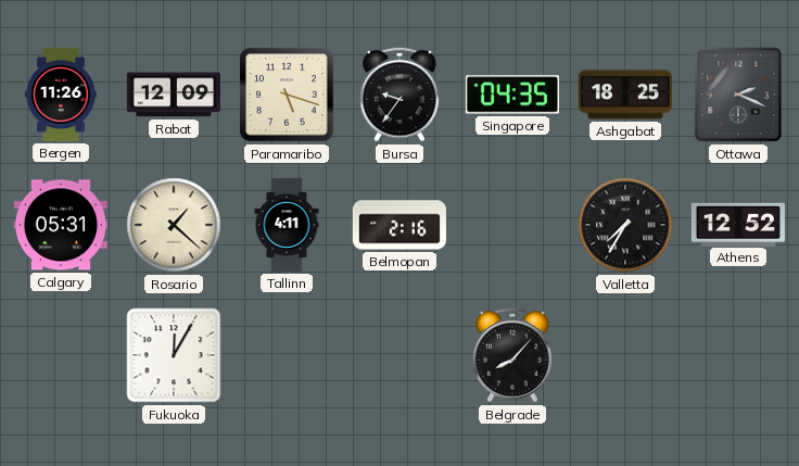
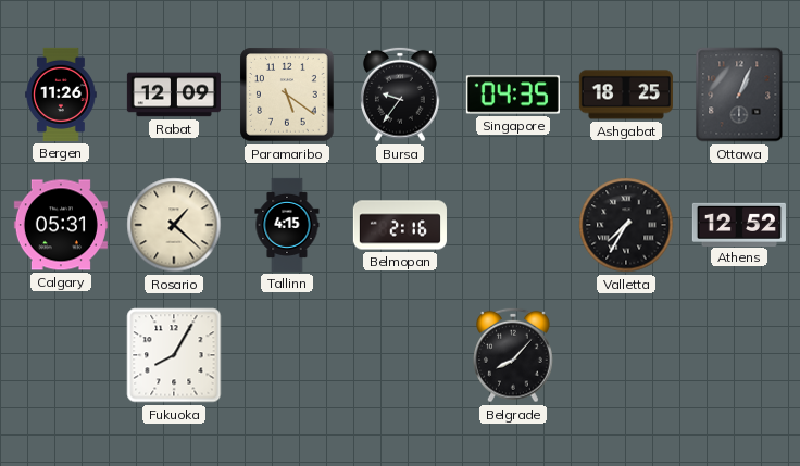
Paramaribo: 5:18 -> 5:21
Ottawa: 2:19 -> 1:04
Tallinn: 4:11 -> 4:15
Fukuoka: 12:05 -> 8:05
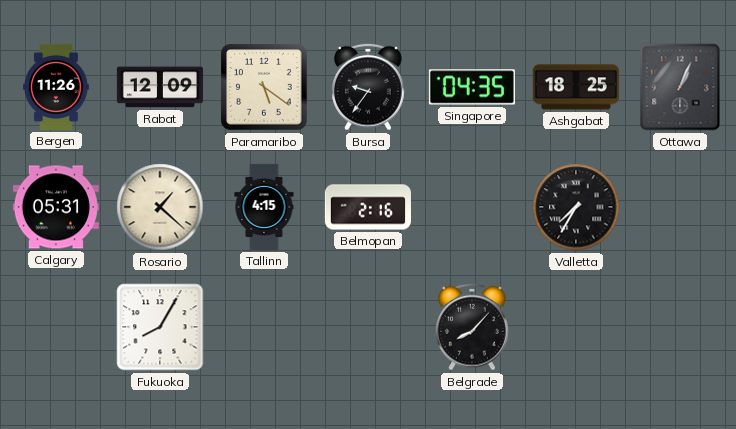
Athens: 12:52 -> none
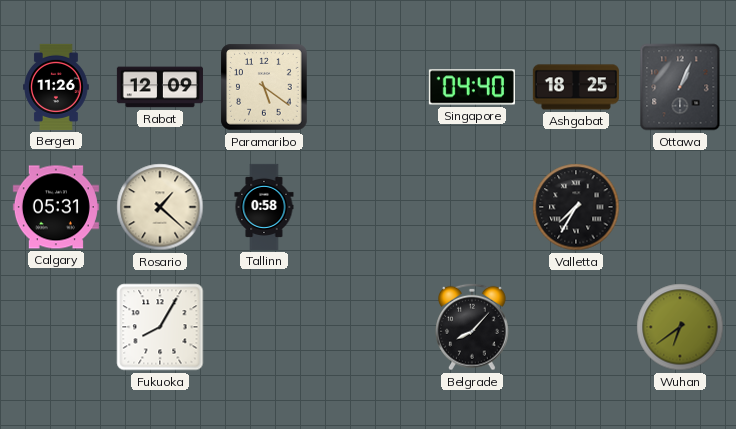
Bursa: 9:36 -> none
Singapore: 04:35 -> 04:40
Tallinn: 4:15 -> 0:58
Belmopan: 2:16 -> none
Wuhan: none -> 6:39
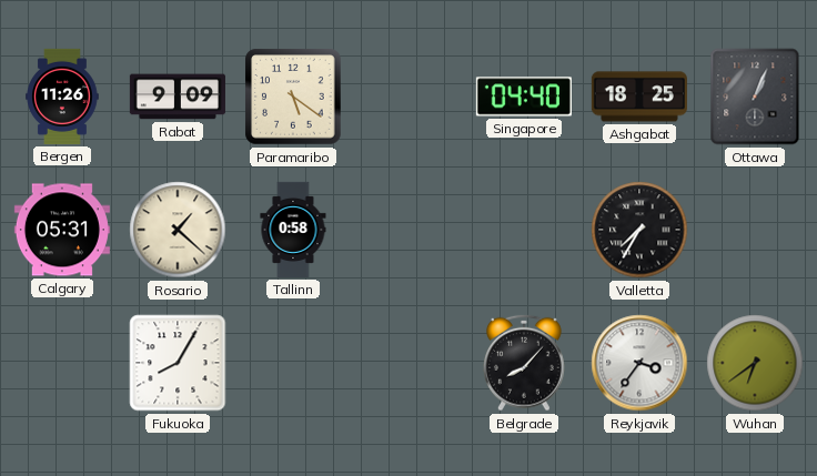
Rabat: 12:09 -> 9:09
Reykjavik: none -> 3:36
